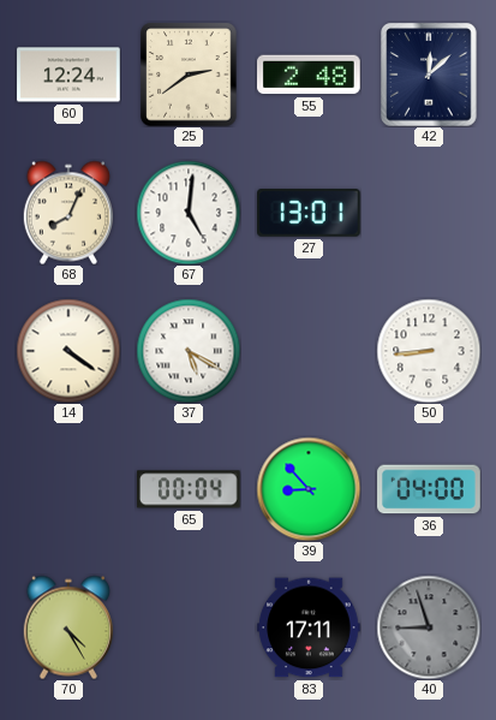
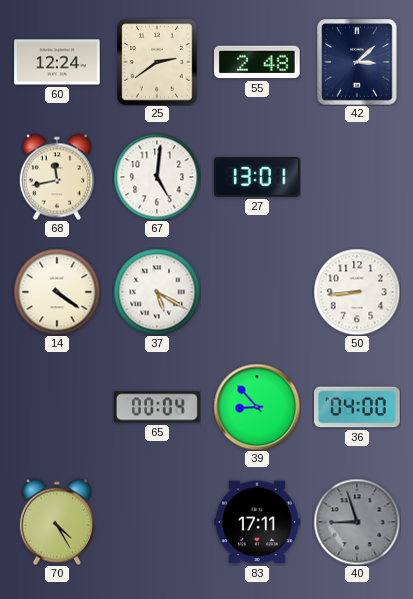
42: 12:08 -> 3:08
68: 8:04 -> 11:43
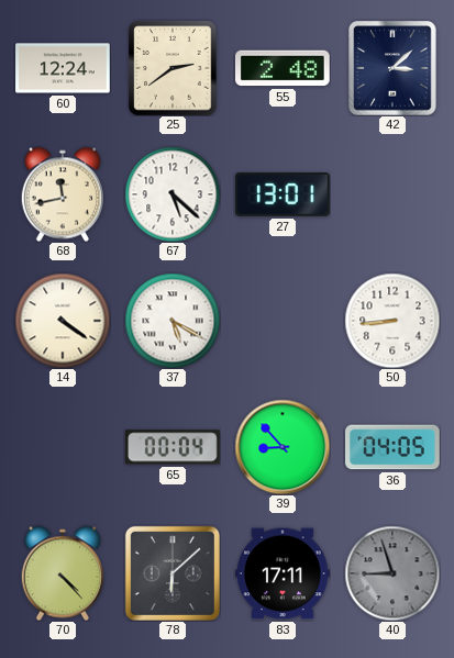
67: 5:01 -> 5:22
36: 04:00 -> 04:05
70: 4:25 -> 4:23
78: none -> 6:08
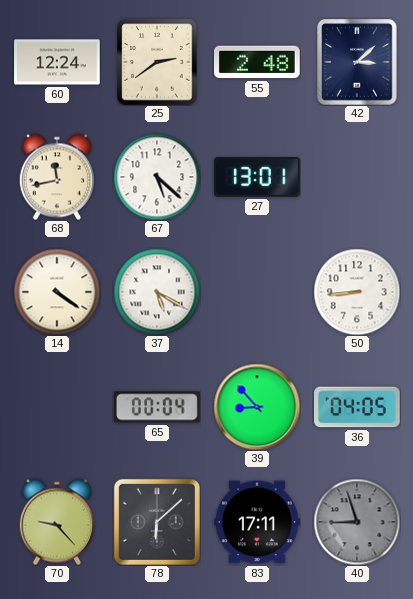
70: 4:23 -> 9:23
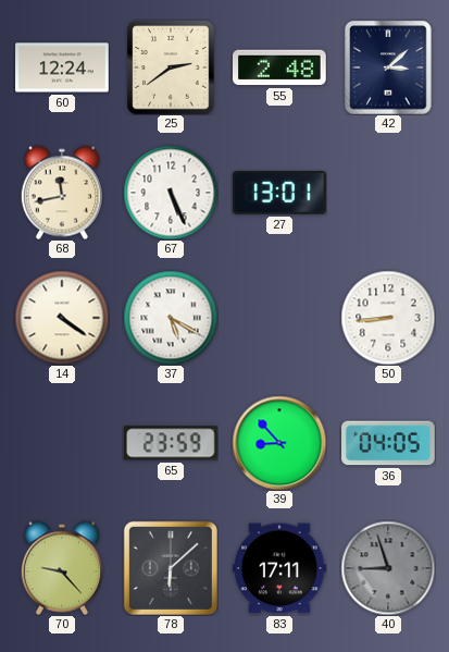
67: 5:22 -> 5:26
65: 00:04 -> 23:59
